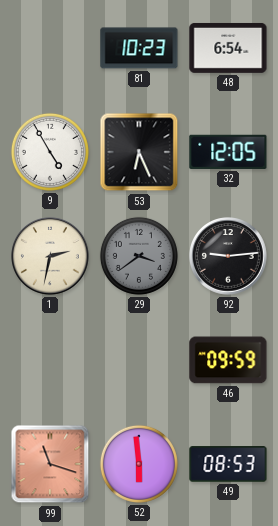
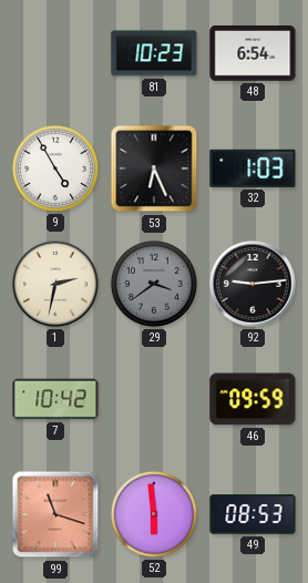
32: 12:05 -> 1:03
7: none -> 10:42
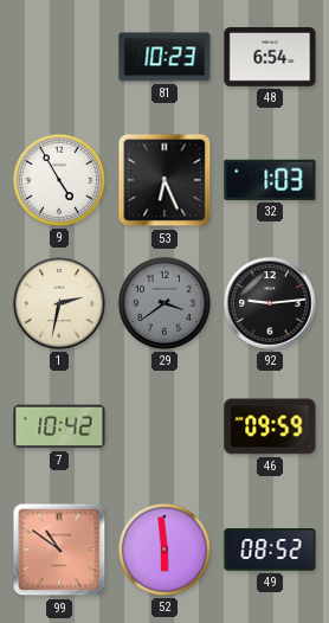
99: 11:18 -> 10:51
49: 08:53 -> 08:52
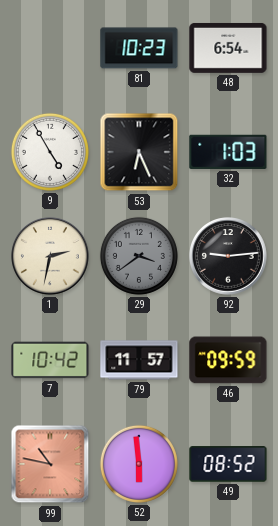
79: none -> 11:57
99: 10:51 -> 10:47
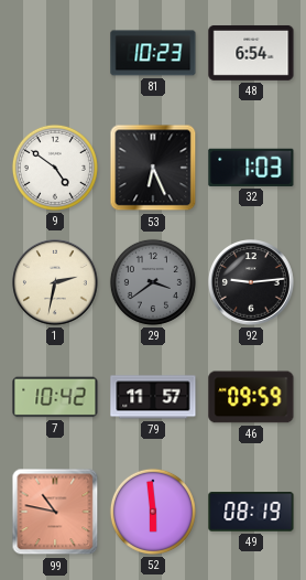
9: 4:55 -> 4:51
49: 08:52 -> 08:19
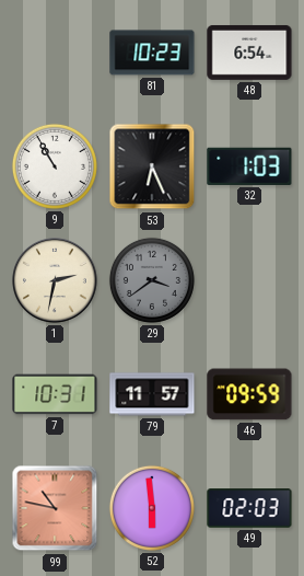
9: 4:51 -> 10:55
92: 9:14 -> none
7: 10:42 -> 10:31
49: 08:19 -> 02:03
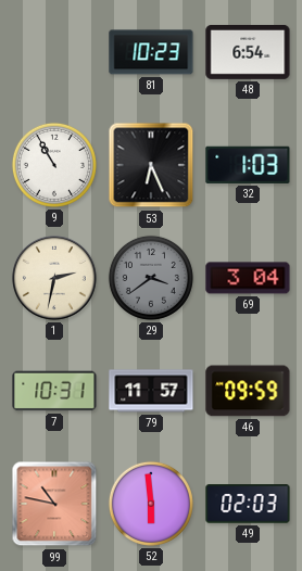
69: none -> 3:04
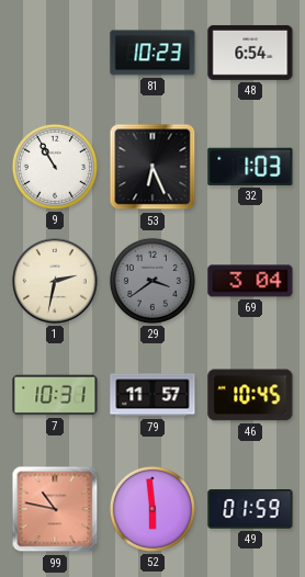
46: 09:59 -> 10:45
49: 02:03 -> 01:59
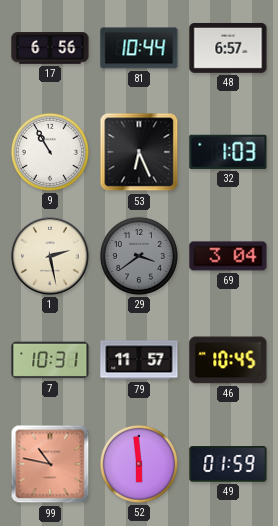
17: none -> 6:56
81: 10:23 -> 10:44
48: 6:54 -> 6:57
1: 2:32 -> 2:28
